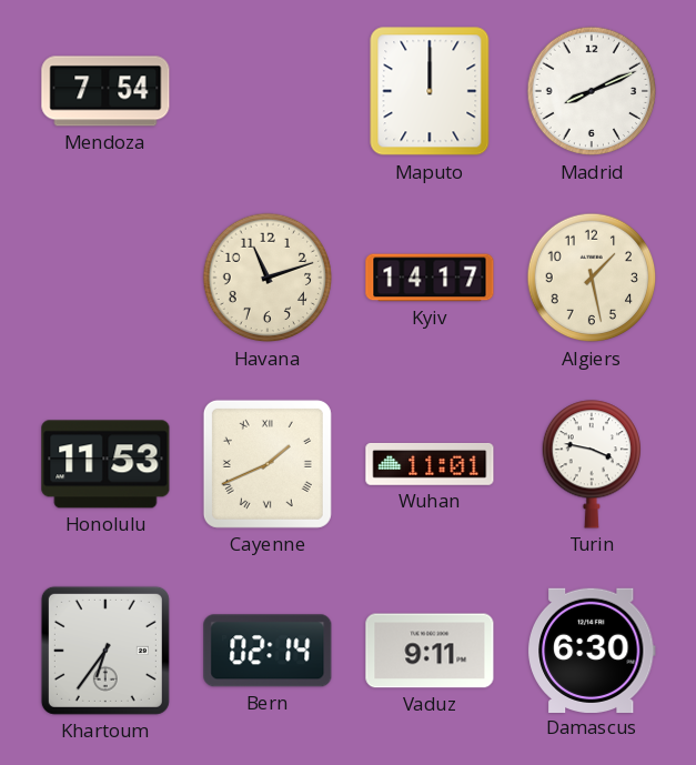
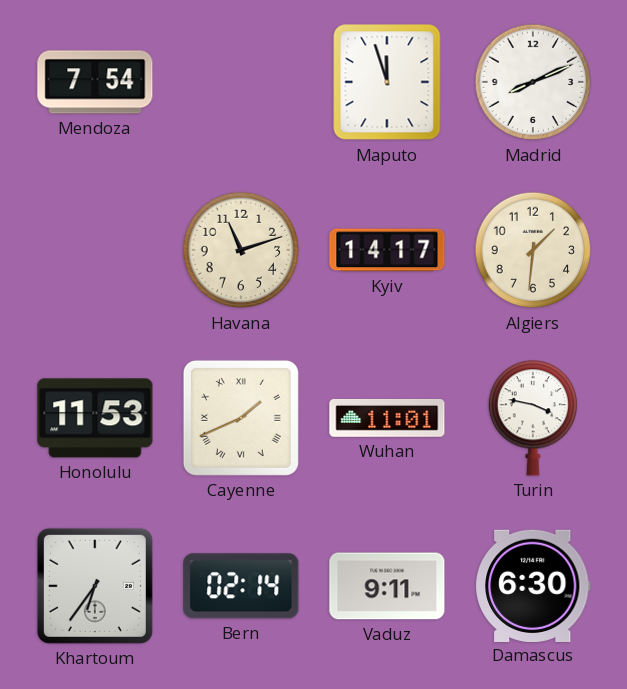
Maputo: 12:00 -> 11:57
Algiers: 1:28 -> 1:31
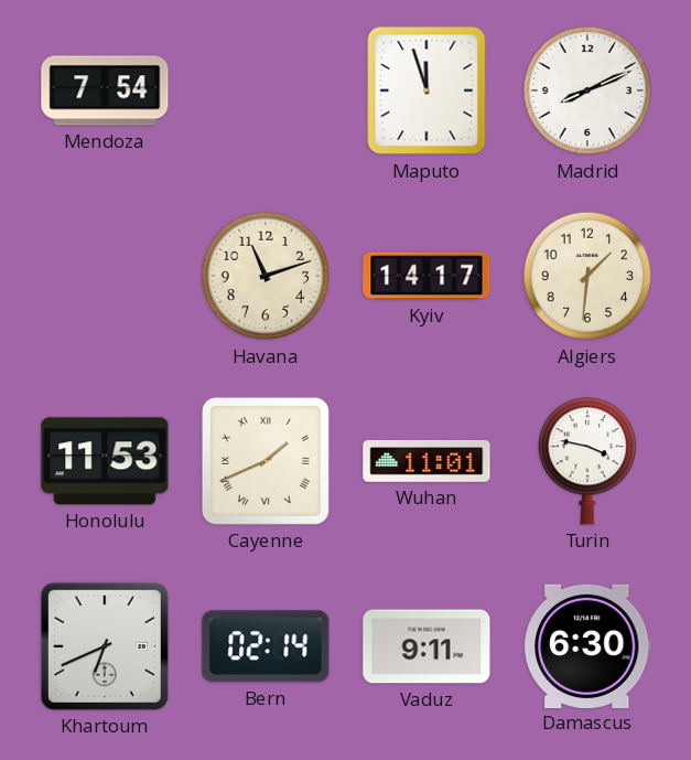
Khartoum: 6:36 -> 6:41
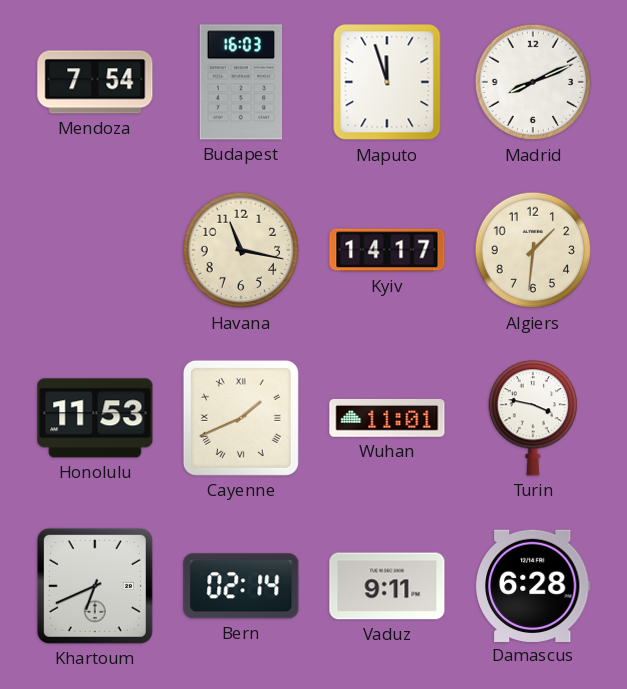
Budapest: none -> 16:03
Havana: 11:12 -> 11:17
Damascus: 6:30 -> 6:28
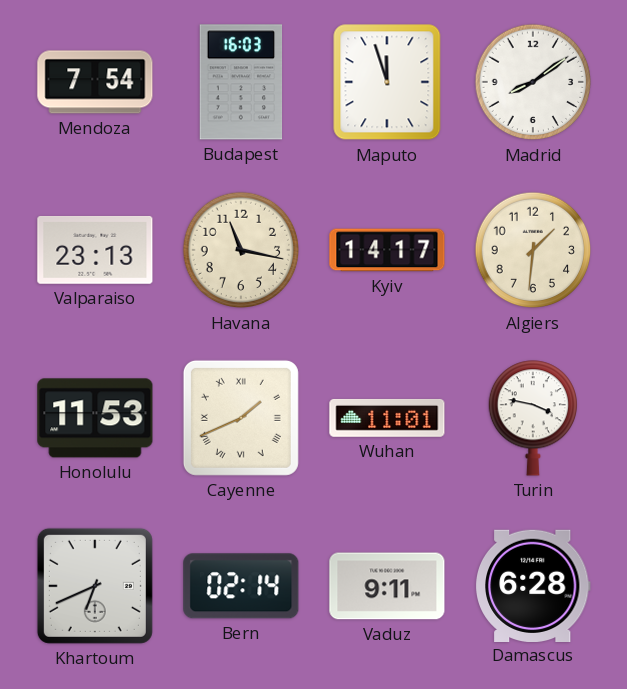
Madrid: 8:11 -> 8:09
Valparaiso: none -> 23:13
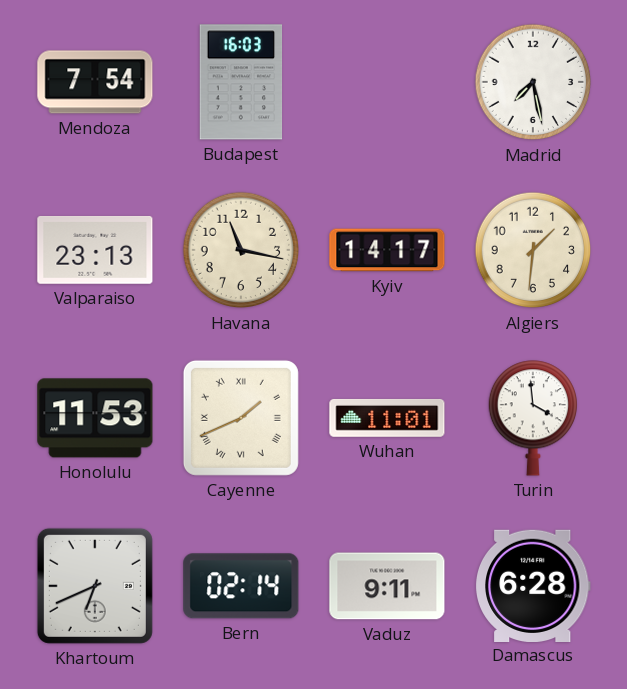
Maputo: 11:57 -> none
Madrid: 8:09 -> 7:28
Turin: 3:47 -> 3:59
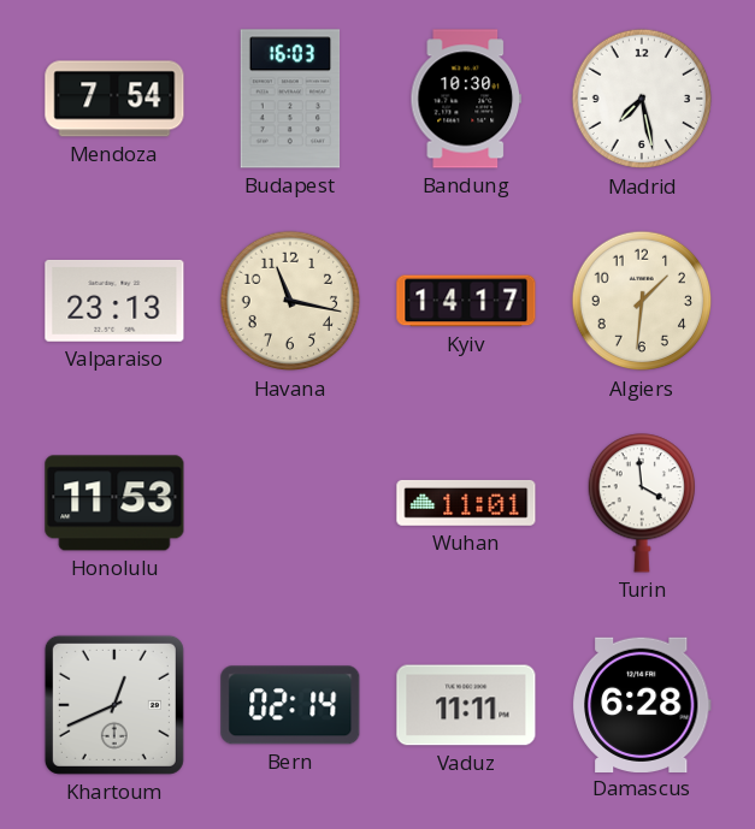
Bandung: none -> 10:30
Cayenne: 1:41 -> none
Khartoum: 6:41 -> 12:41
Vaduz: 9:11 -> 11:11
